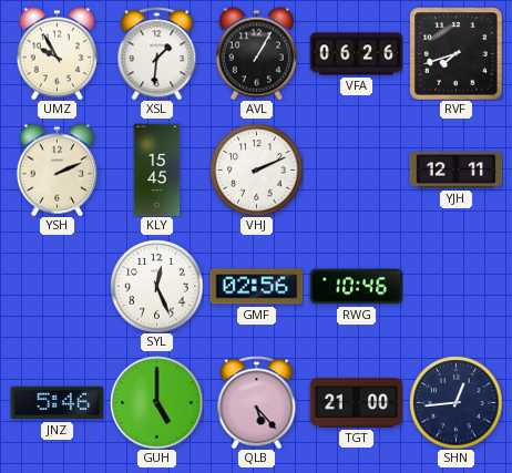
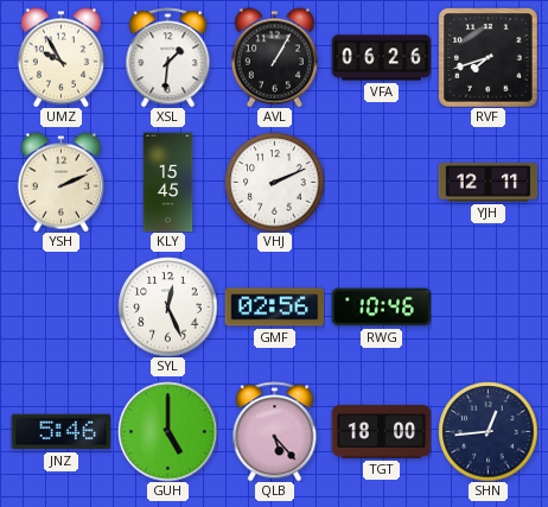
TGT: 21:00 -> 18:00
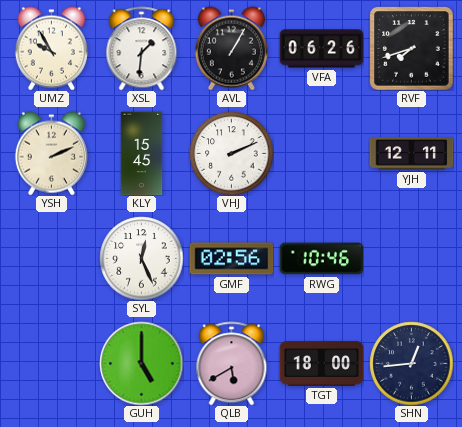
JNZ: 5:46 -> none
QLB: 5:23 -> 5:40
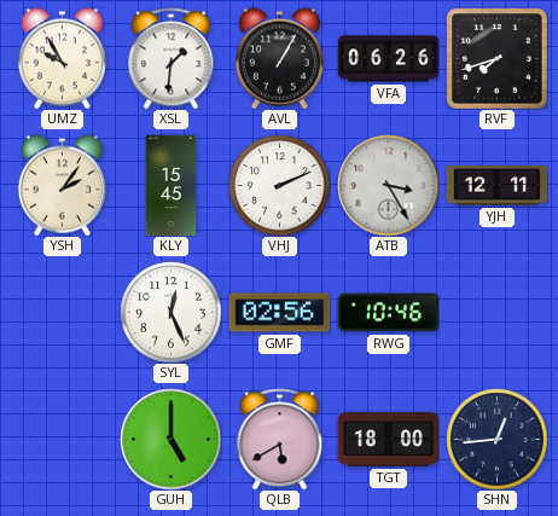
YSH: 2:11 -> 2:06
ATB: none -> 3:25
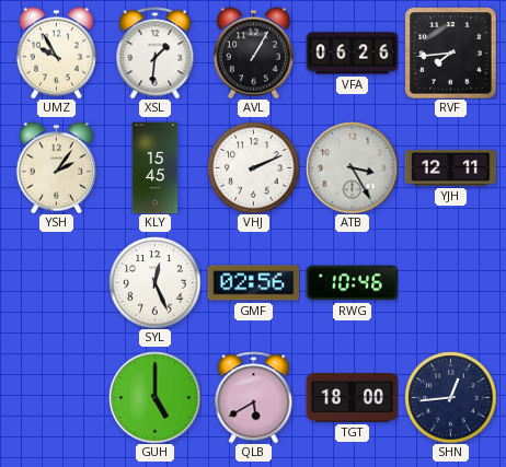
RVF: 7:42 -> 7:44
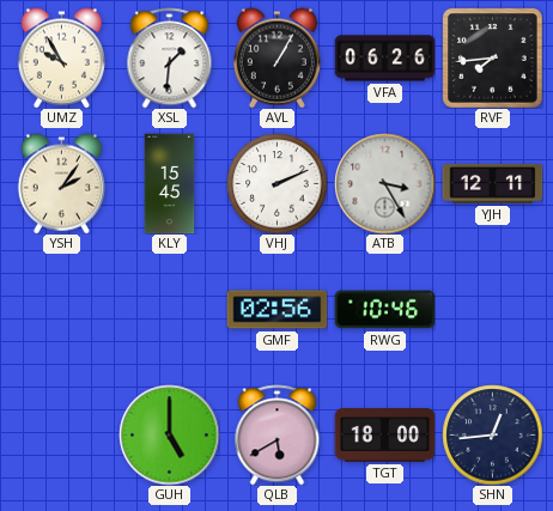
SYL: 12:26 -> none
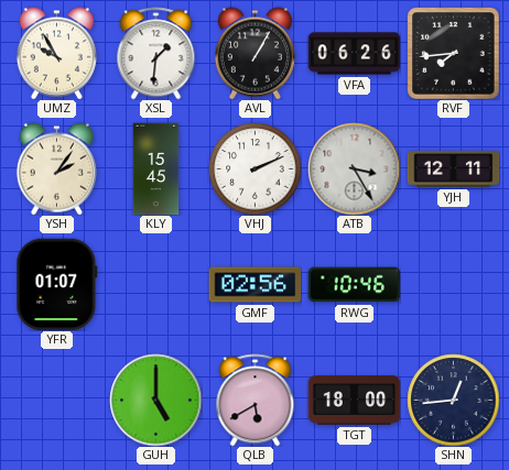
YFR: none -> 01:07
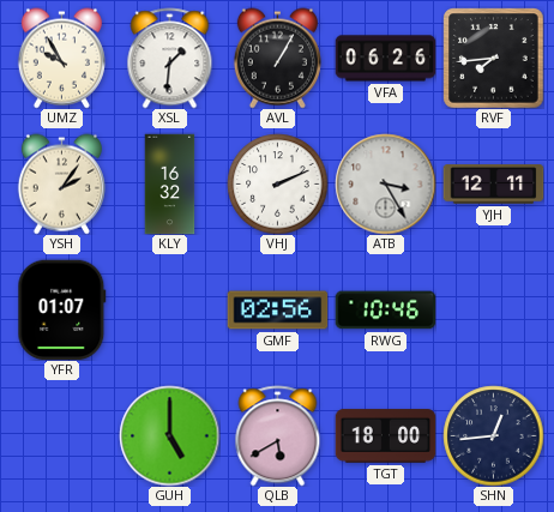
KLY: 15:45 -> 16:32
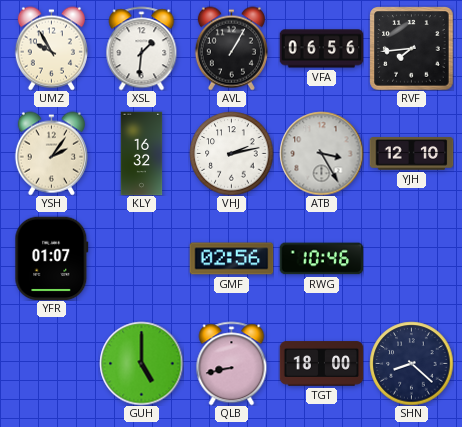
VFA: 06:26 -> 06:56
VHJ: 2:11 -> 2:13
YJH: 12:11 -> 12:10
QLB: 5:40 -> 8:43
SHN: 12:44 -> 8:22
